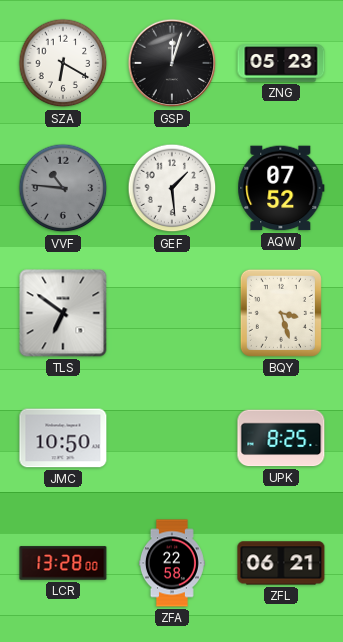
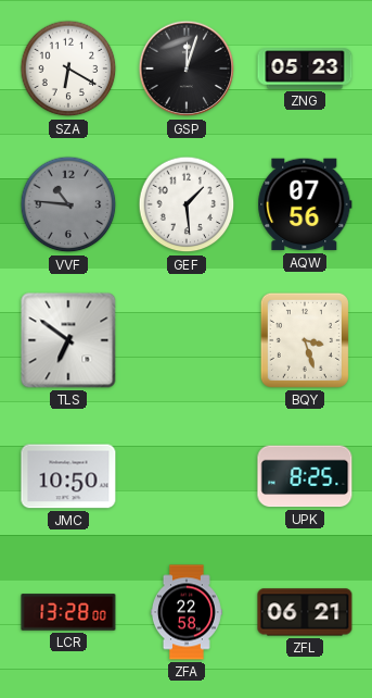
AQW: 07:52 -> 07:56
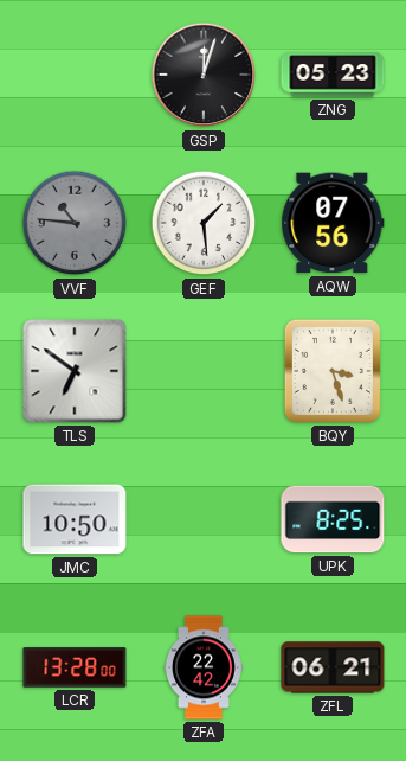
SZA: 6:20 -> none
ZFA: 22:58 -> 22:42
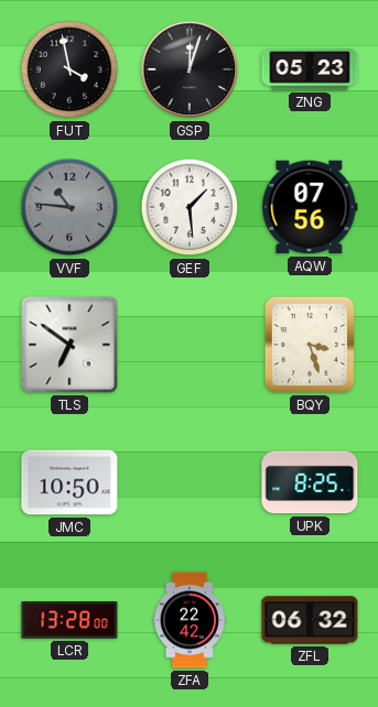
FUT: none -> 3:58
ZFL: 06:21 -> 06:32
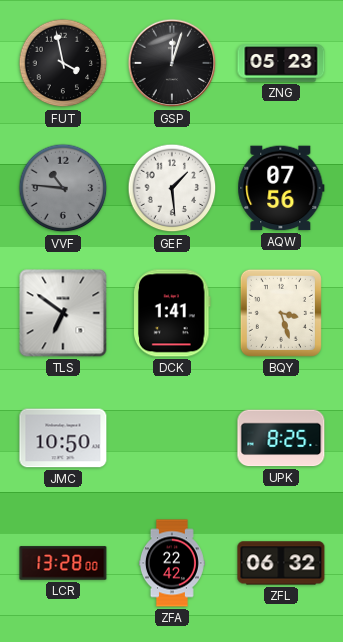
DCK: none -> 1:41
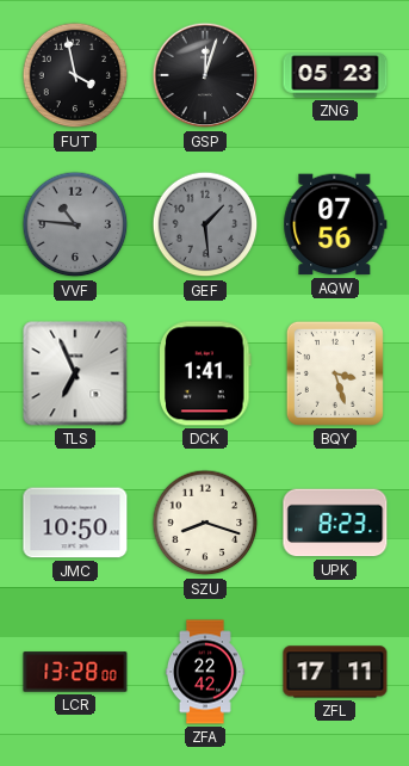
GEF dial: white -> grey
TLS: 6:51 -> 6:56
SZU: none -> 8:18
UPK: 8:25 -> 8:23
ZFL: 06:32 -> 17:11
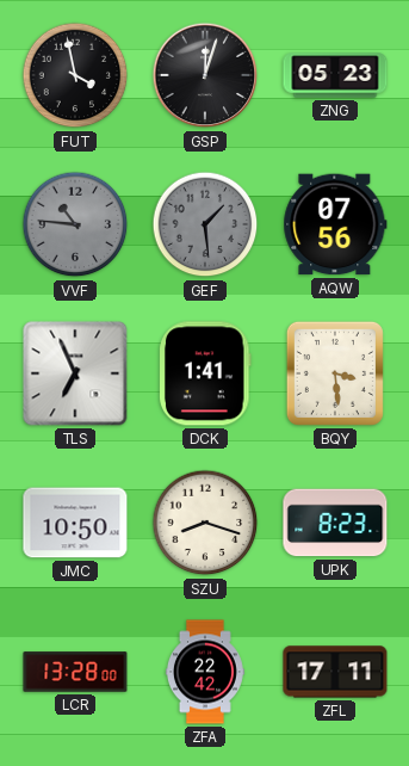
BQY: 3:27 -> 3:29
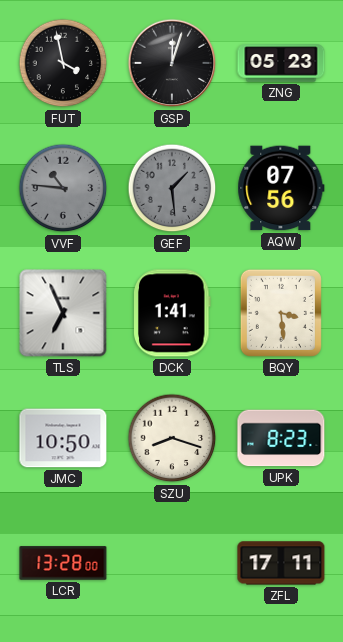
ZFA: 22:42 -> none
